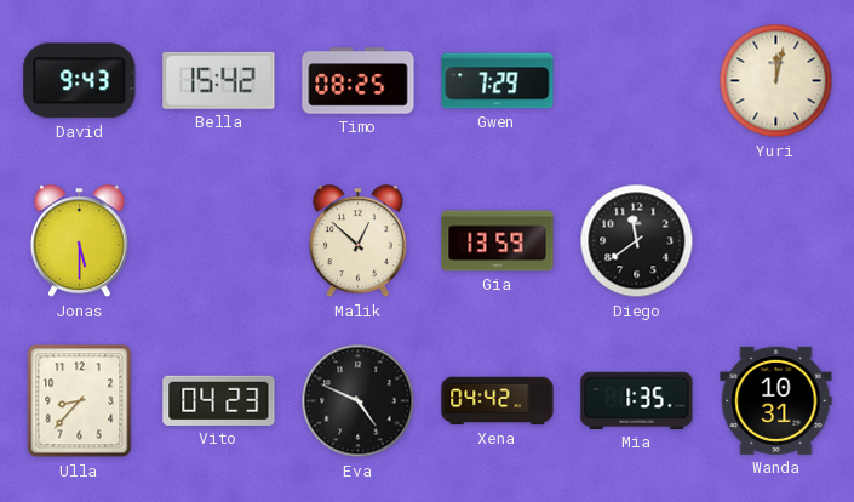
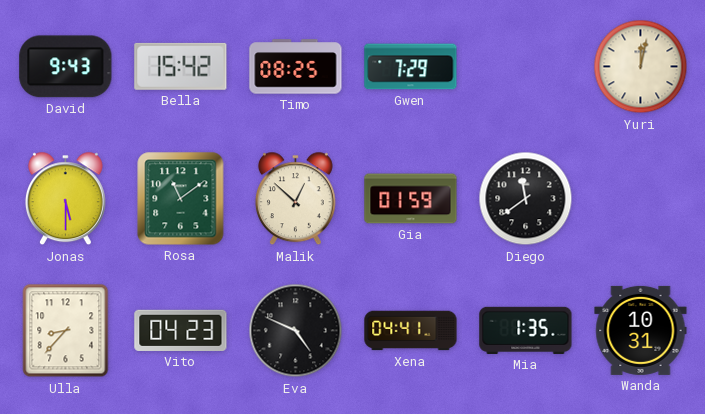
Rosa: none -> 11:09
Gia: 13:59 -> 01:59
Xena: 04:42 -> 04:41
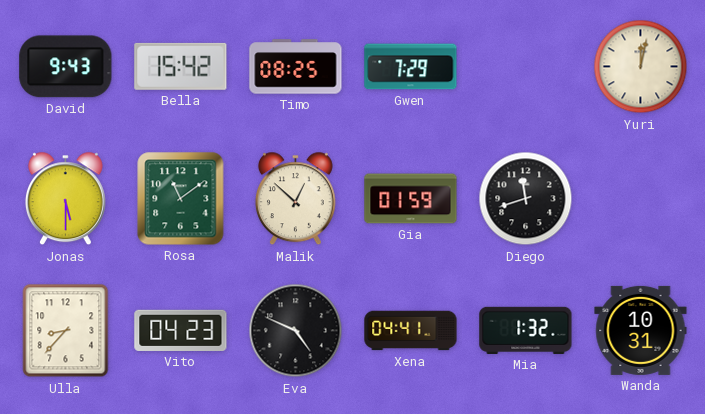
Diego: 11:39 -> 11:42
Mia: 1:35 -> 1:32
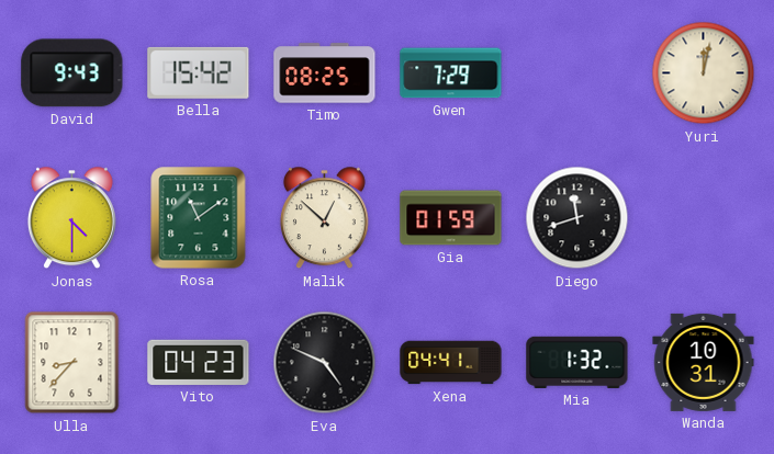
Jonas: 5:30 -> 4:30
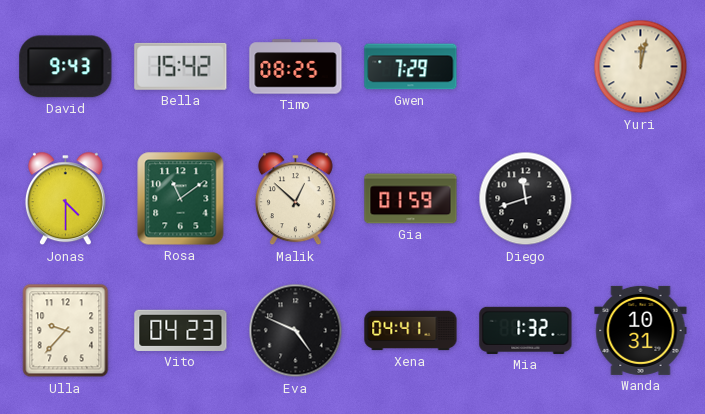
Ulla: 8:37 -> 9:37
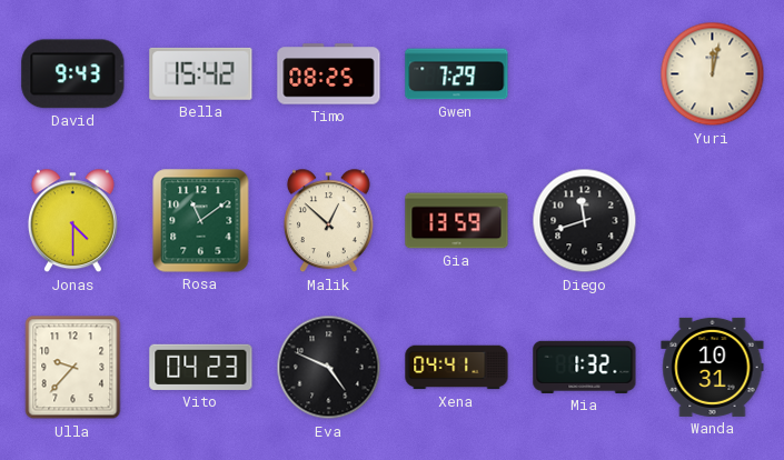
Gia: 01:59 -> 13:59
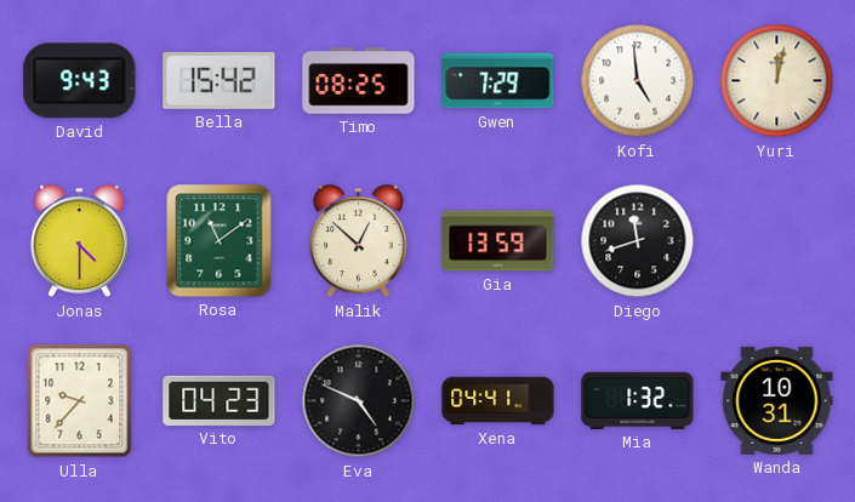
Kofi: none -> 4:59
